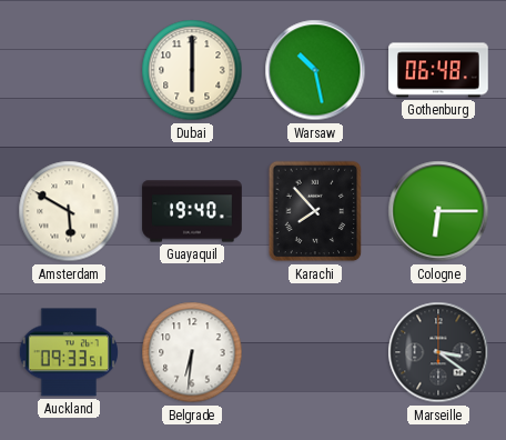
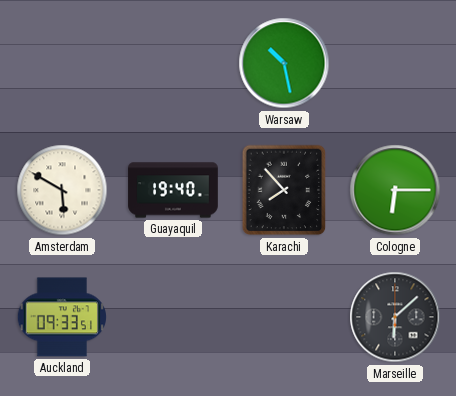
Dubai: 6:00 -> none
Gothenburg: 06:48 -> none
Belgrade: 6:31 -> none
Marseille: 3:21 -> 6:08
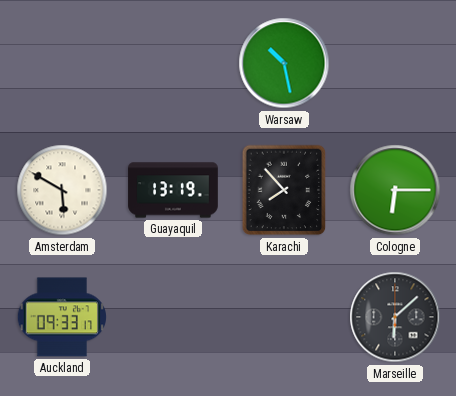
Guayaquil: 19:40 -> 13:19
Auckland: 09:33:51 -> 09:33:17
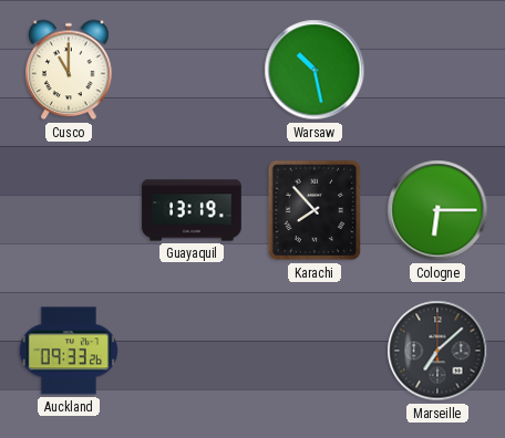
Cusco: none -> 11:00
Amsterdam: 5:50 -> none
Auckland: 09:33:17 -> 09:33:26
Marseille: 6:08 -> 7:08
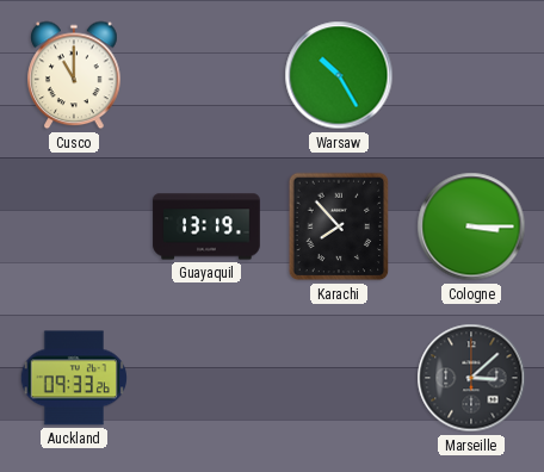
Warsaw: 10:28 -> 10:25
Cologne: 6:15 -> 3:15
Marseille: 7:08 -> 3:08
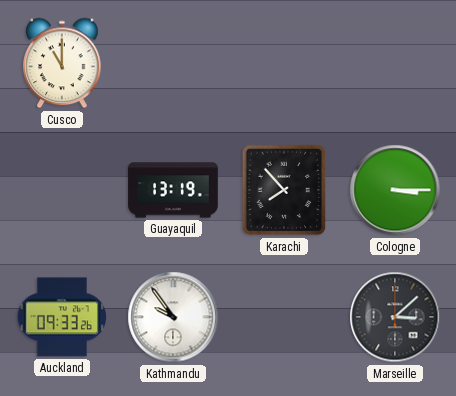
Warsaw: 10:25 -> none
Kathmandu: none -> 9:54
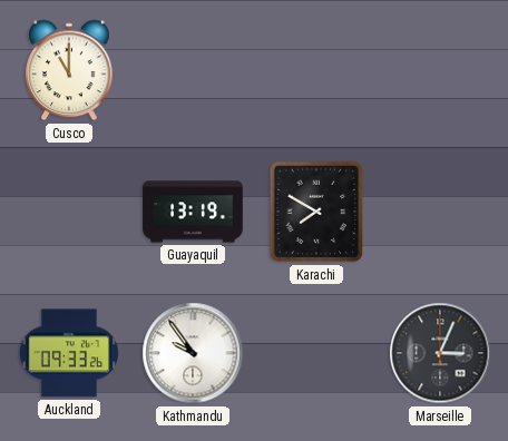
Karachi: 7:53 -> 7:50
Cologne: 3:15 -> none
Marseille: 3:08 -> 3:04
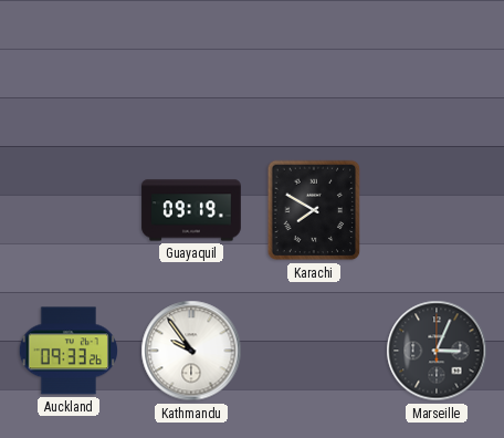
Cusco: 11:00 -> none
Guayaquil: 13:19 -> 09:19
